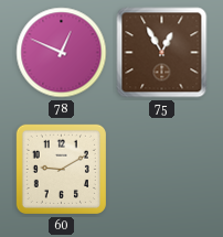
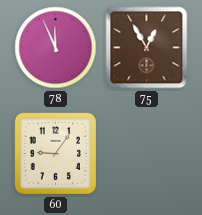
78: 12:49 -> 11:56
60: 9:10 -> 9:06
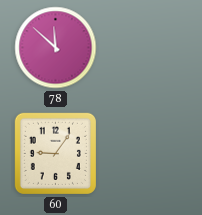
78: 11:56 -> 11:52
75: 12:55 -> none
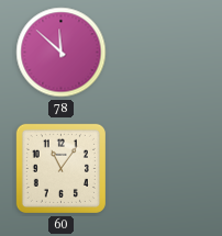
60: 9:06 -> 11:06
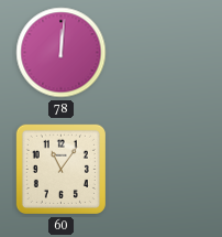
78: 11:52 -> 12:01
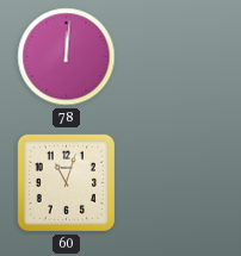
60: 11:06 -> 11:03
